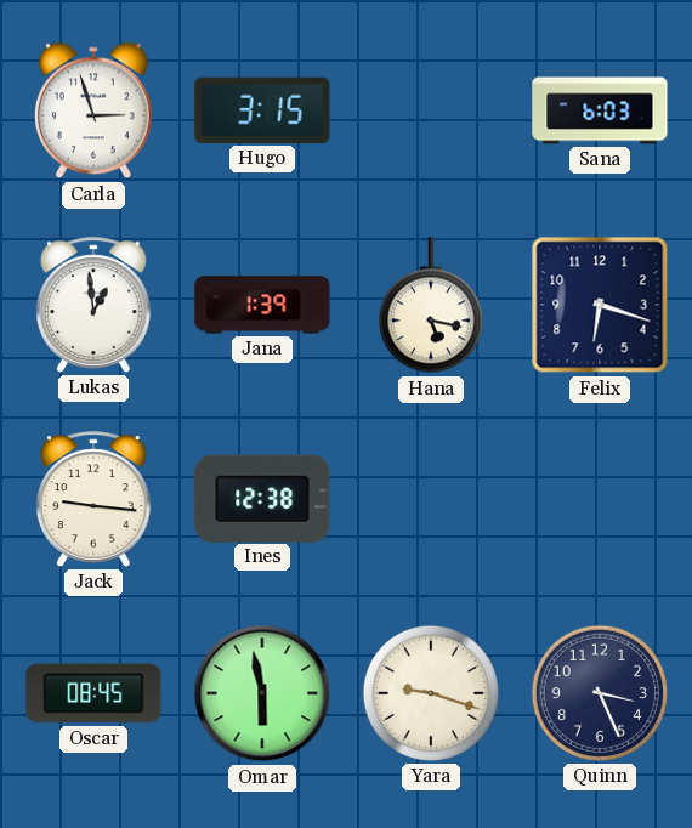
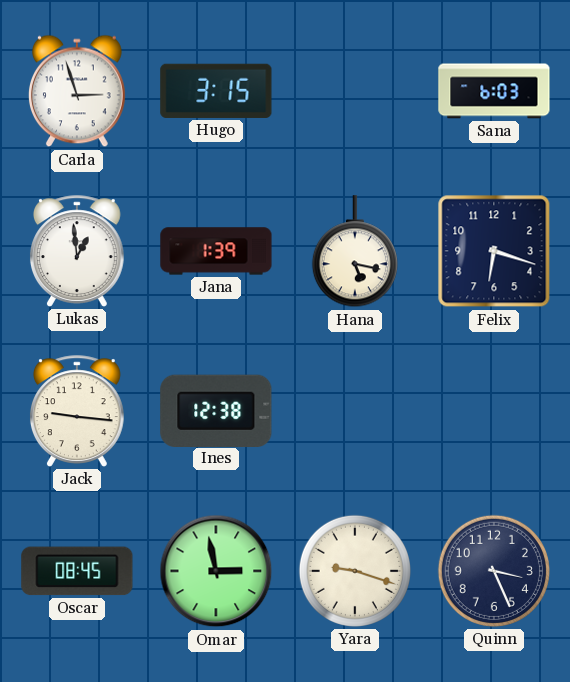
Omar: 5:58 -> 2:58
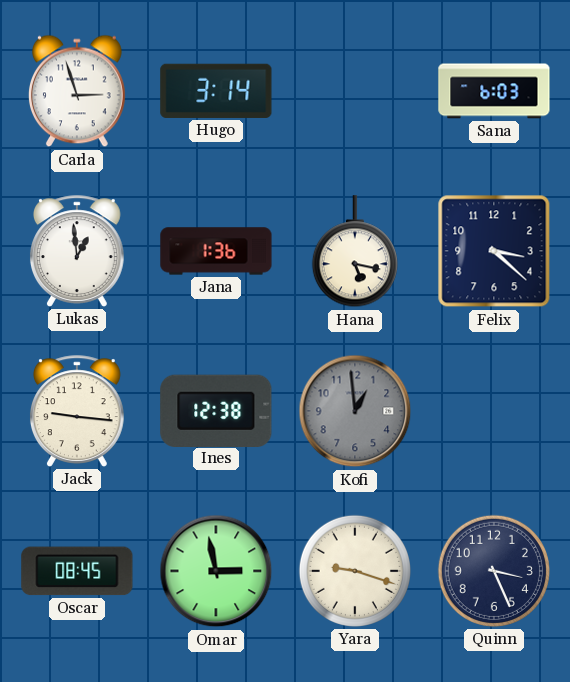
Hugo: 3:15 -> 3:14
Jana: 1:39 -> 1:36
Felix: 6:18 -> 3:22
Kofi: none -> 12:59
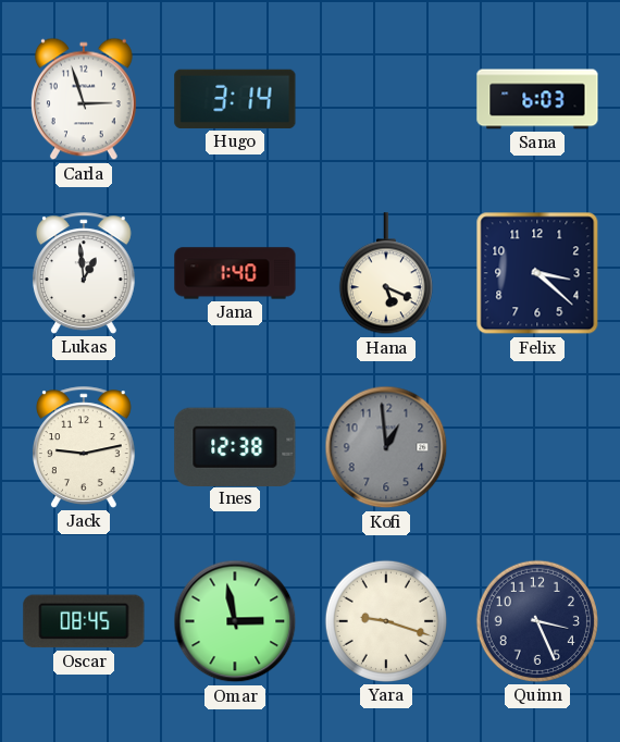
Jana: 1:36 -> 1:40
Hana: 5:17 -> 5:19
Jack: 9:16 -> 9:13
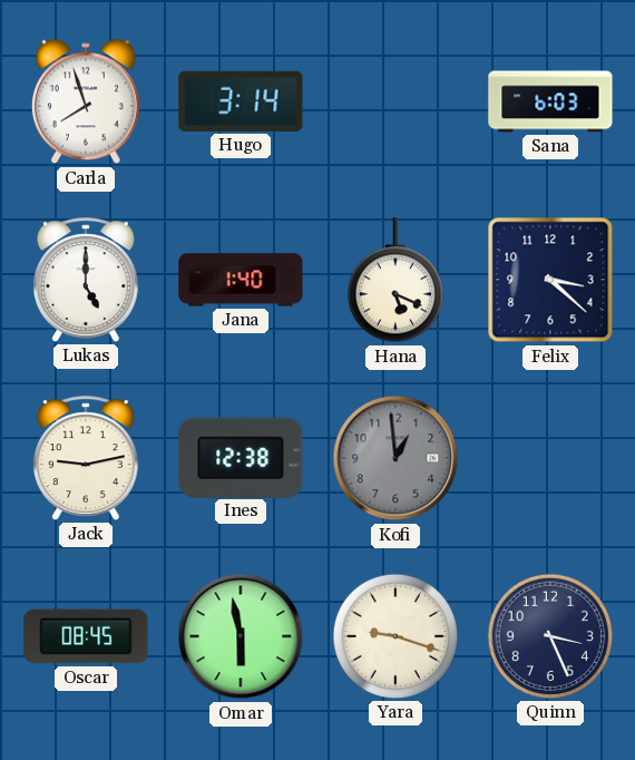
Carla: 2:57 -> 7:57
Lukas: 12:59 -> 5:00
Omar: 2:58 -> 5:58
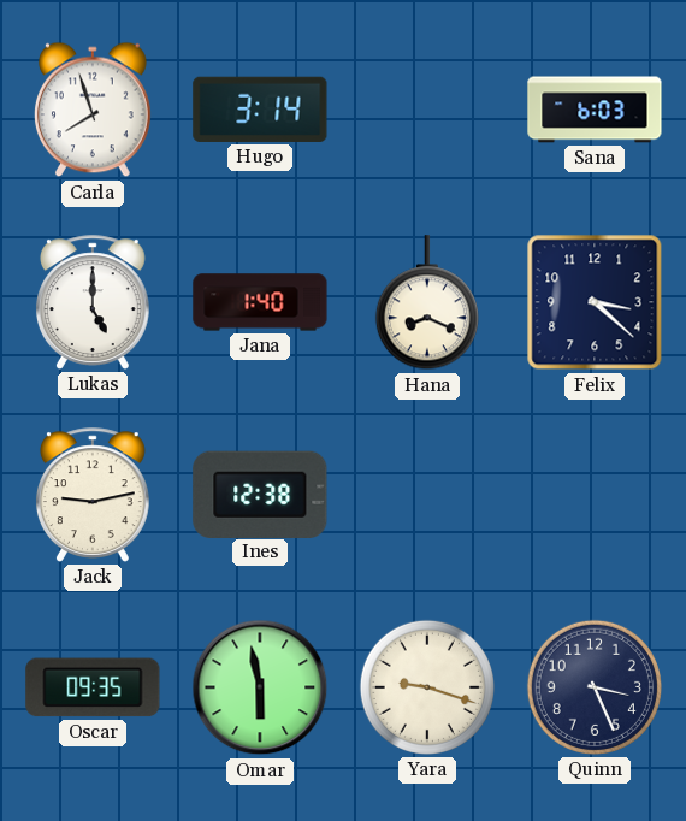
Hana: 5:19 -> 8:19
Kofi: 12:59 -> none
Oscar: 08:45 -> 09:35
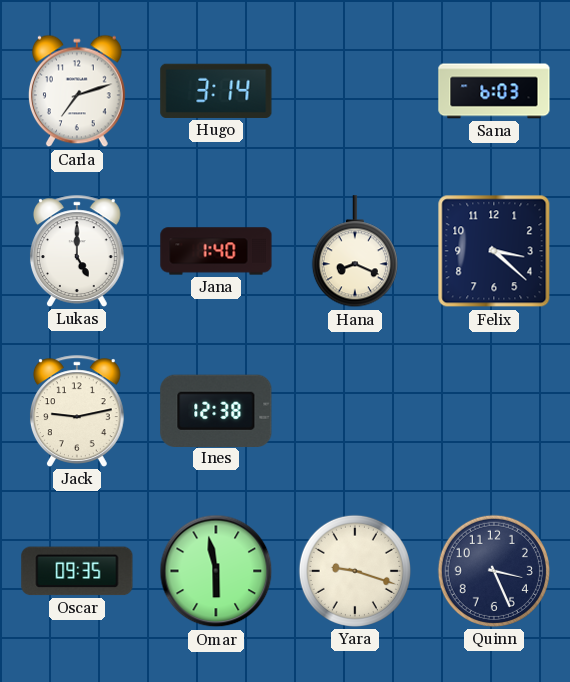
Carla: 7:57 -> 7:12
